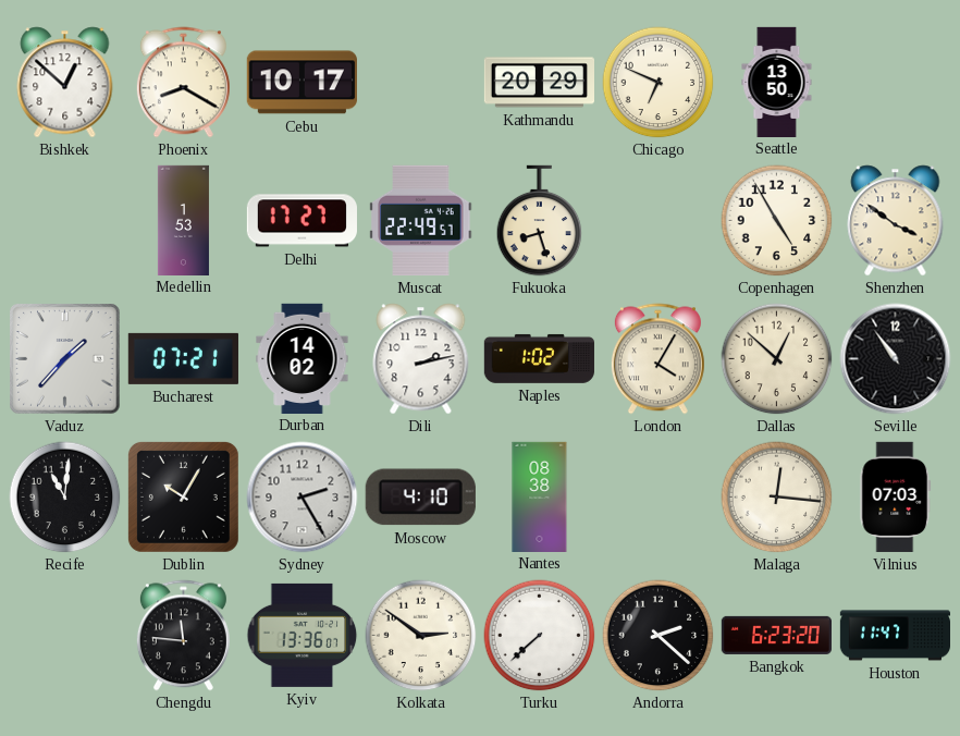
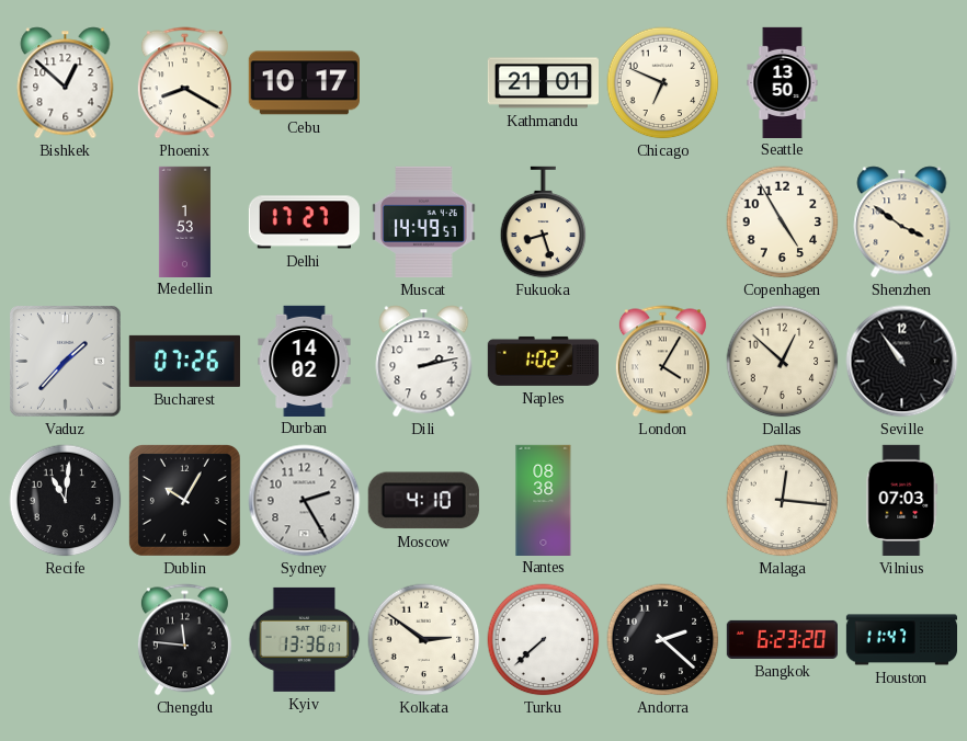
Kathmandu: 20:29 -> 21:01
Muscat: 22:49 -> 14:49
Bucharest: 07:21 -> 07:26
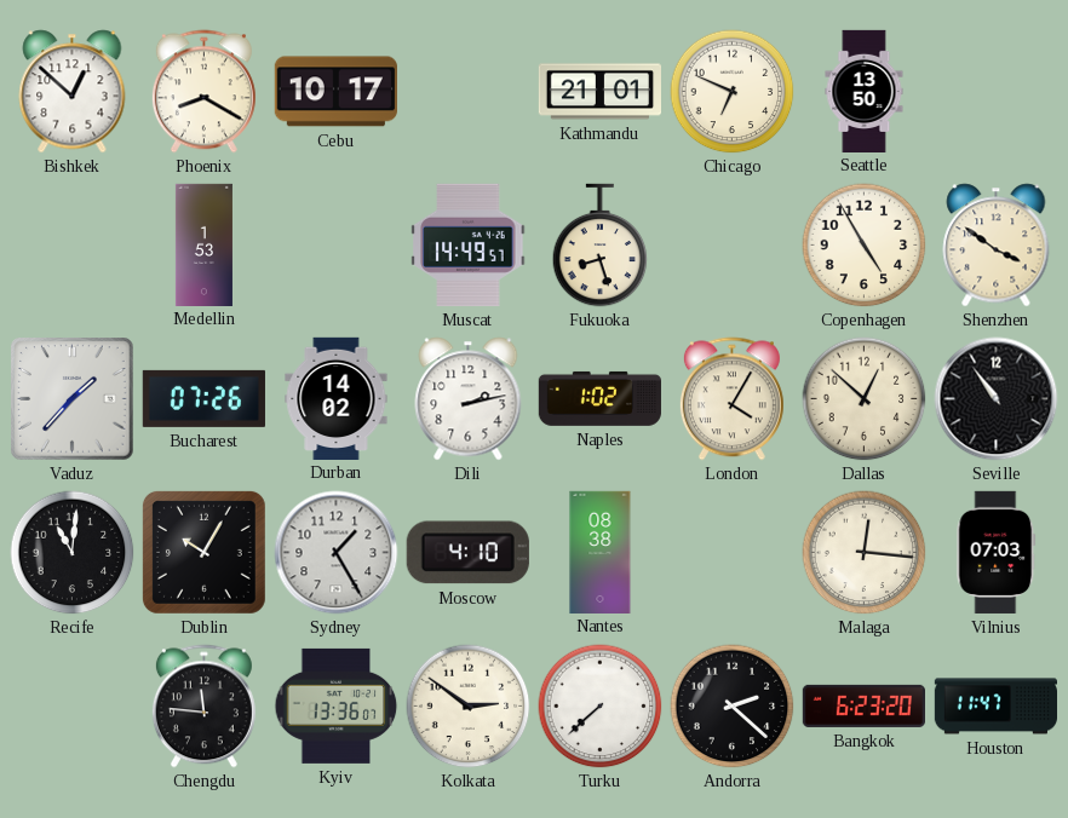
Delhi: 17:27 -> none
Sydney: 2:25 -> 1:25
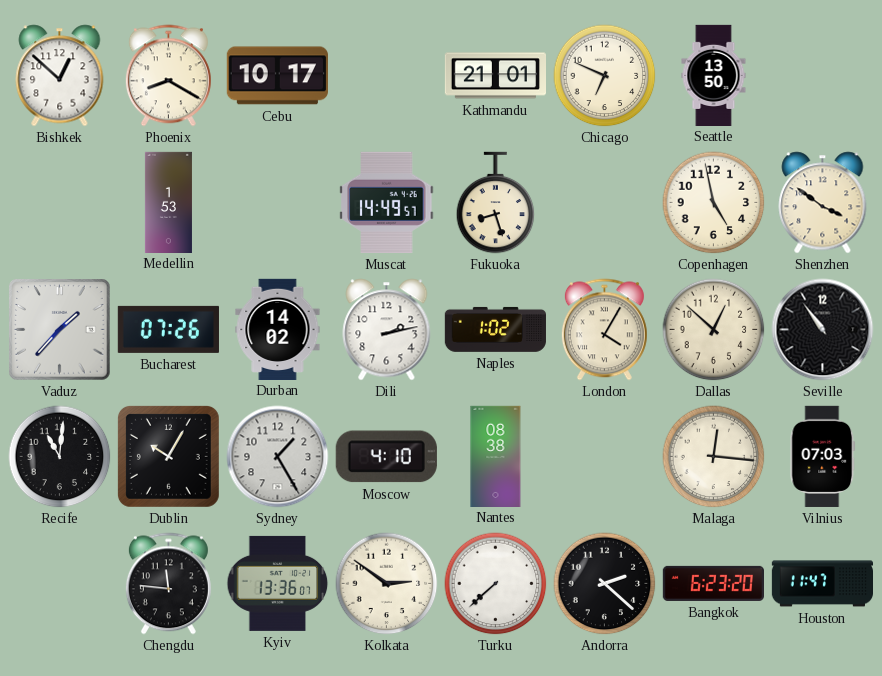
Copenhagen: 4:55 -> 4:58
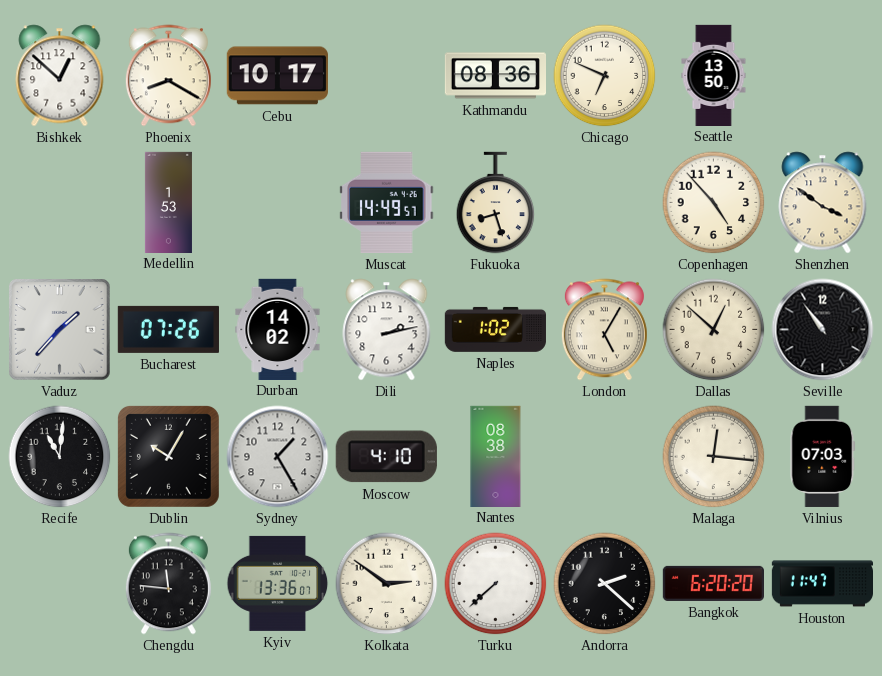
Kathmandu: 21:01 -> 08:36
Copenhagen: 4:58 -> 4:53
London: 4:05 -> 5:05
Bangkok: 6:23 -> 6:20
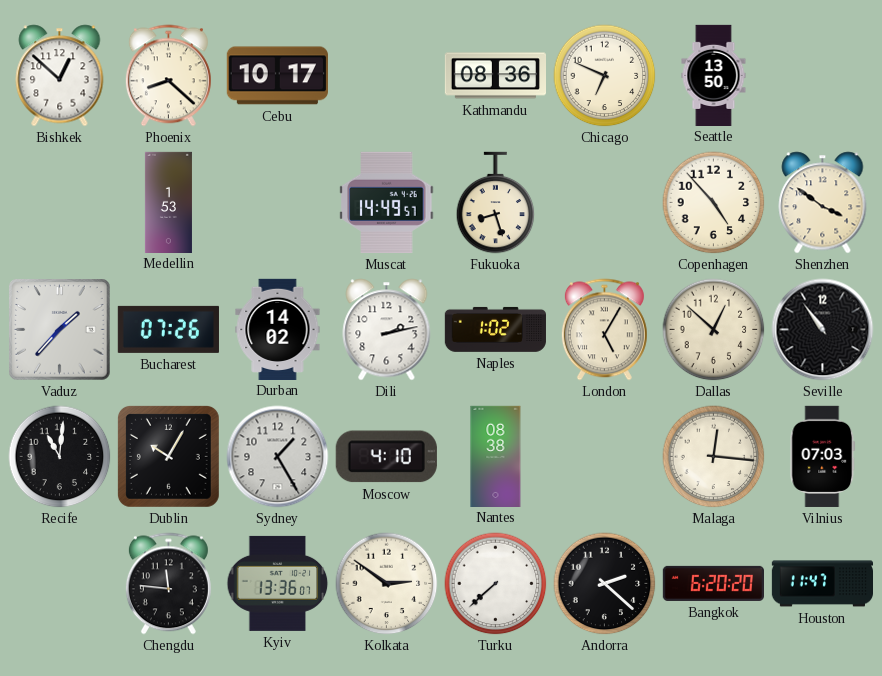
Phoenix: 8:20 -> 8:22
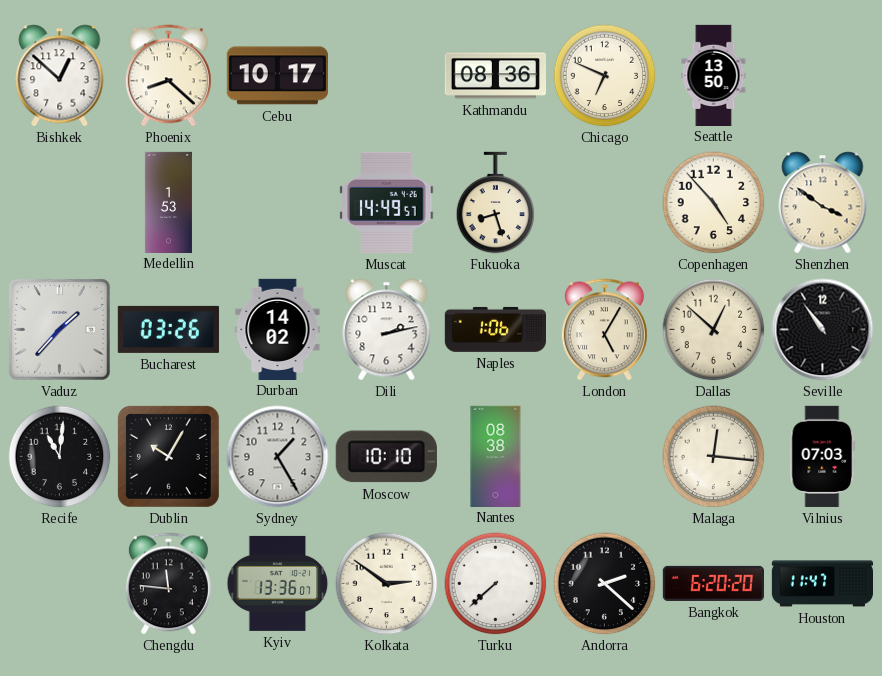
Bucharest: 07:26 -> 03:26
Naples: 1:02 -> 1:06
Moscow: 4:10 -> 10:10
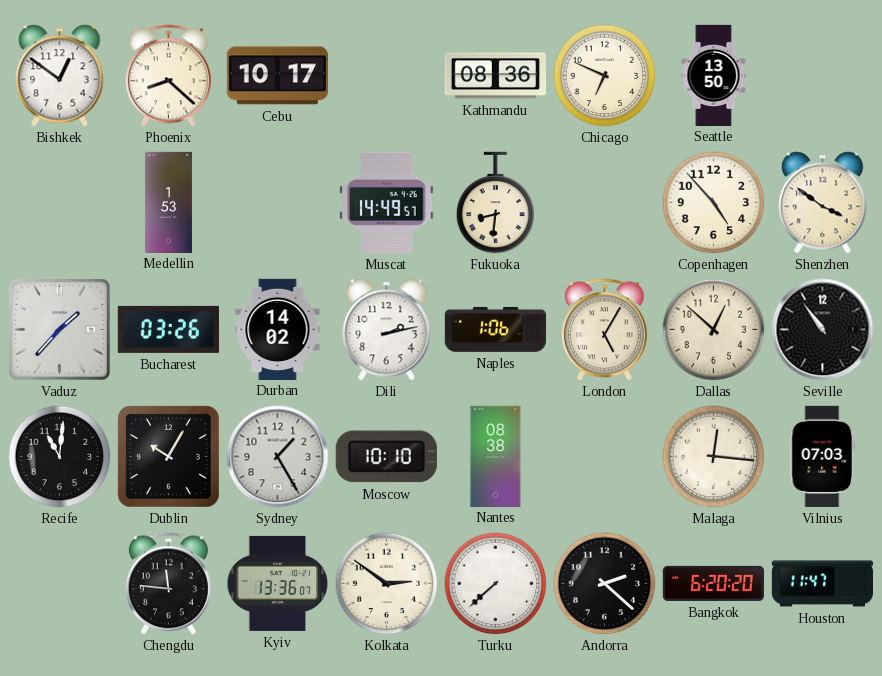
Bishkek: 12:52 -> 12:51
Fukuoka: 8:27 -> 8:31
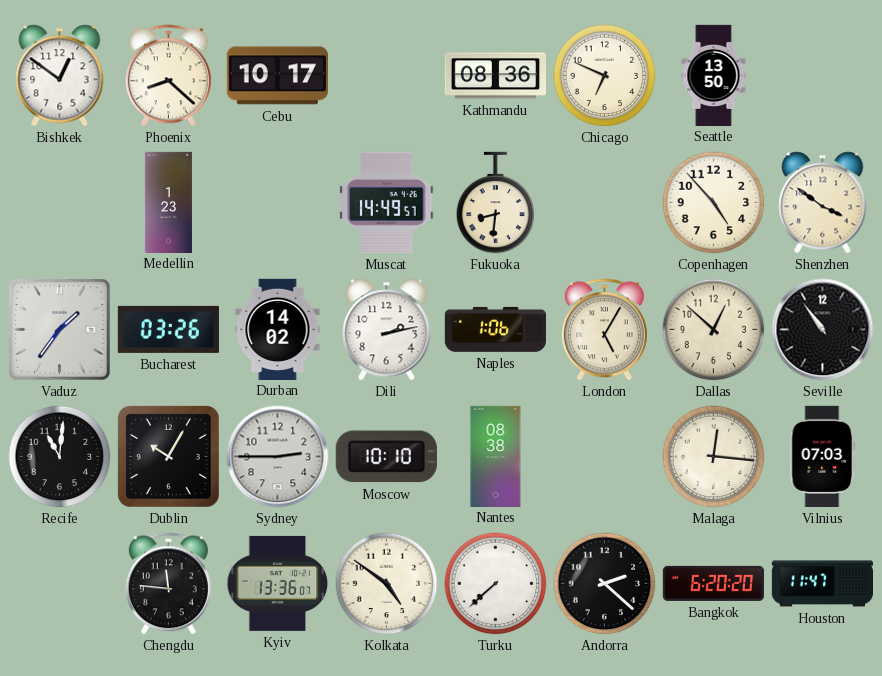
Medellin: 1:53 -> 1:23
Vaduz: 1:37 -> 1:36
Sydney: 1:25 -> 2:45
Kolkata: 2:51 -> 4:51
